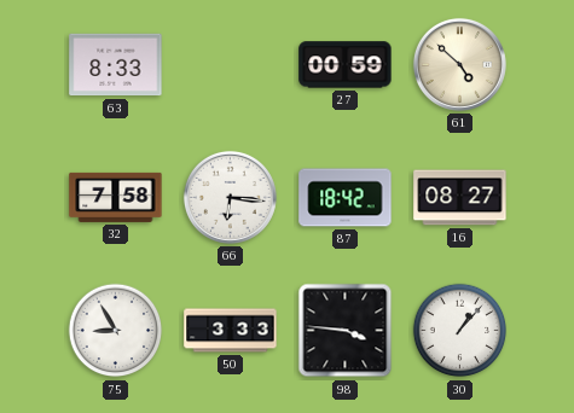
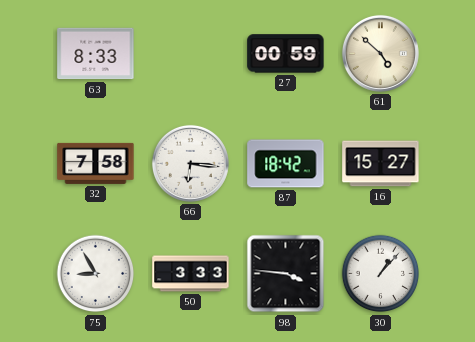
16: 08:27 -> 15:27
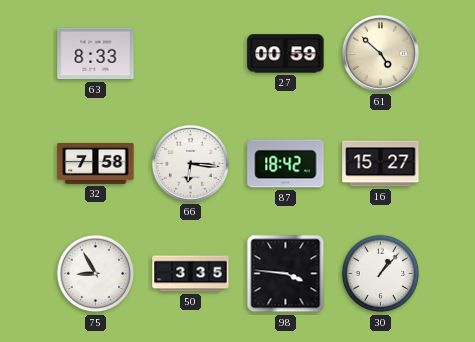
50: 3:33 -> 3:35
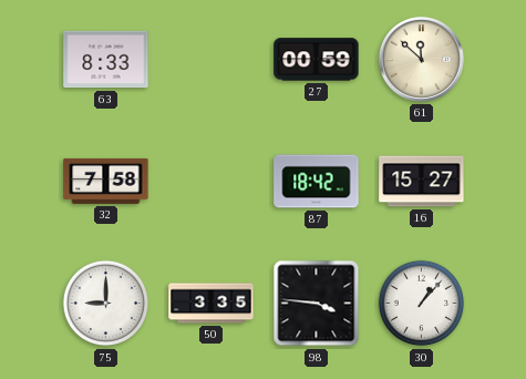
61: 4:52 -> 11:52
66: 6:16 -> none
75: 8:55 -> 9:00
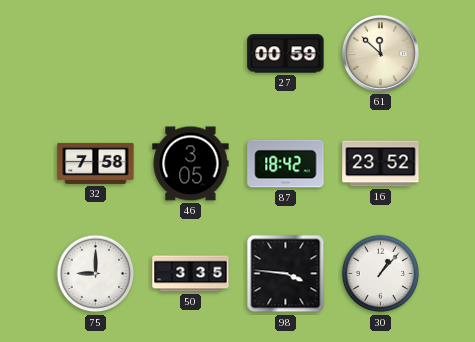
63: 8:33 -> none
46: none -> 3:05
16: 15:27 -> 23:52
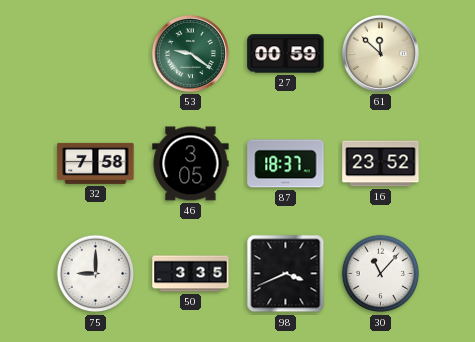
53: none -> 9:21
87: 18:42 -> 18:37
98: 3:46 -> 3:41
30: 1:07 -> 11:07
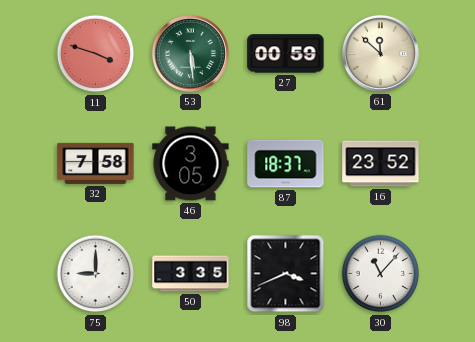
11: none -> 3:48
53: 9:21 -> 5:29
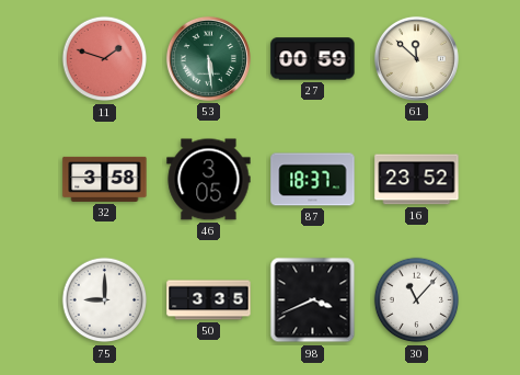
11: 3:48 -> 1:48
32: 7:58 -> 3:58
